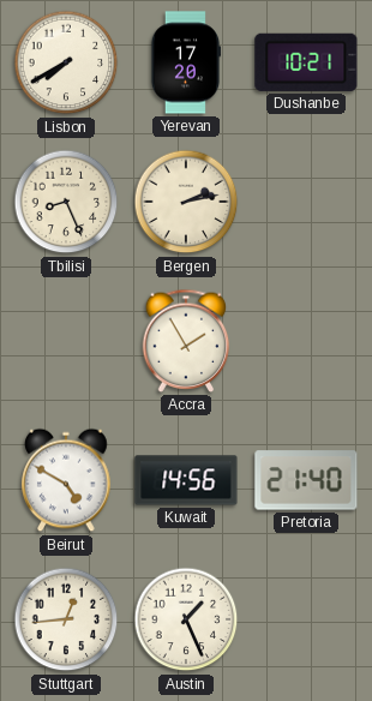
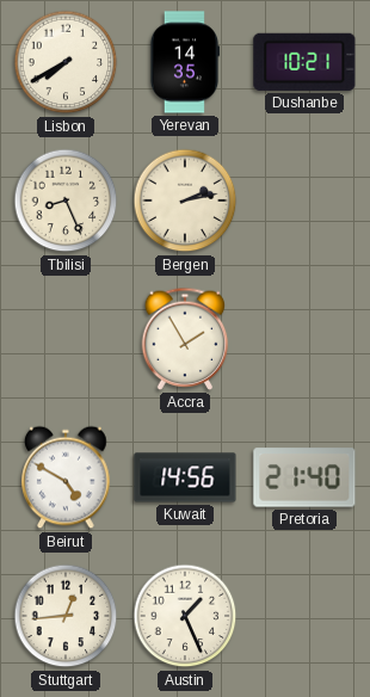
Yerevan: 17:20 -> 14:35
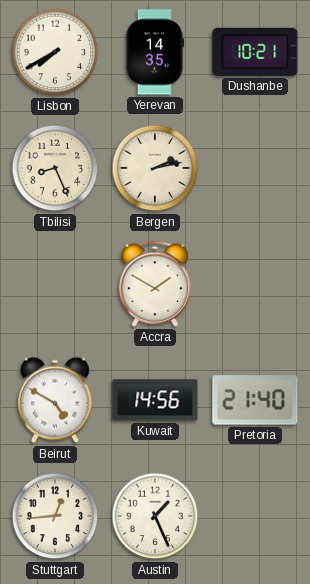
Accra: 1:55 -> 1:50
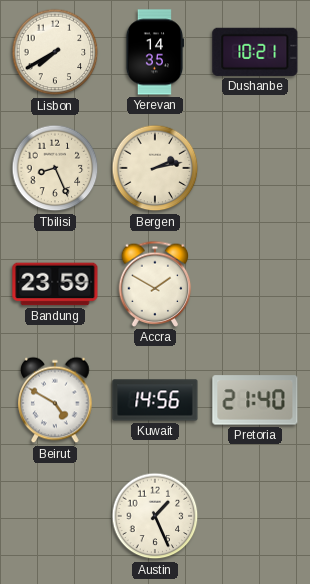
Bandung: none -> 23:59
Stuttgart: 12:44 -> none
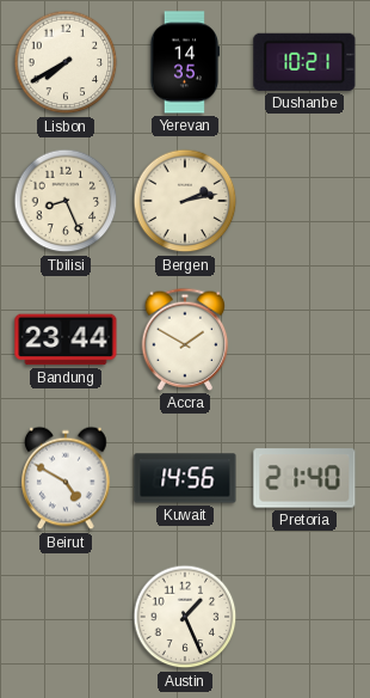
Bandung: 23:59 -> 23:44
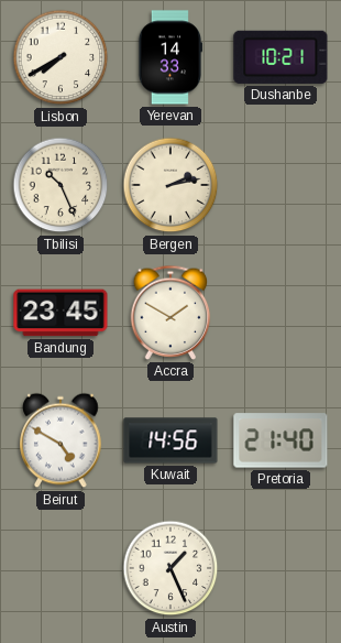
Yerevan: 14:35 -> 14:33
Tbilisi: 8:26 -> 10:26
Bandung: 23:44 -> 23:45
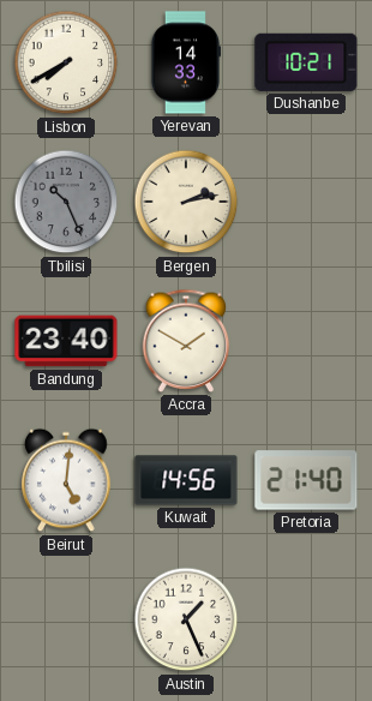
Tbilisi dial: cream -> grey
Bandung: 23:45 -> 23:40
Beirut: 4:50 -> 5:01
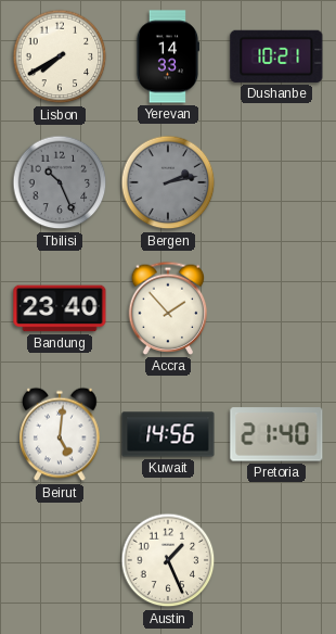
Bergen dial: cream -> grey
Accra: 1:50 -> 1:53
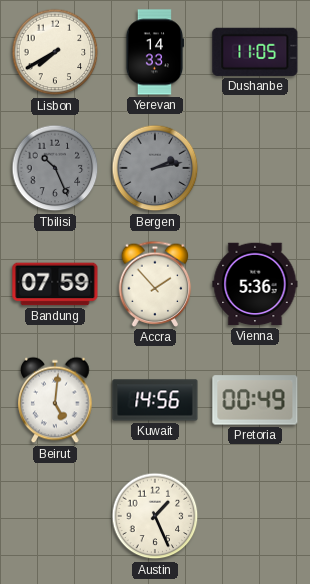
Dushanbe: 10:21 -> 11:05
Bandung: 23:40 -> 07:59
Vienna: none -> 5:36
Pretoria: 21:40 -> 00:49
